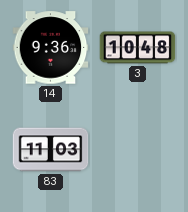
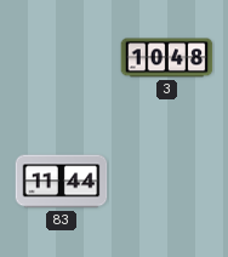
14: 9:36 -> none
83: 11:03 -> 11:44
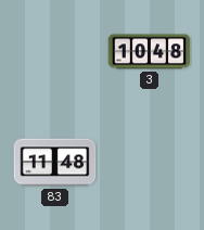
83: 11:44 -> 11:48
